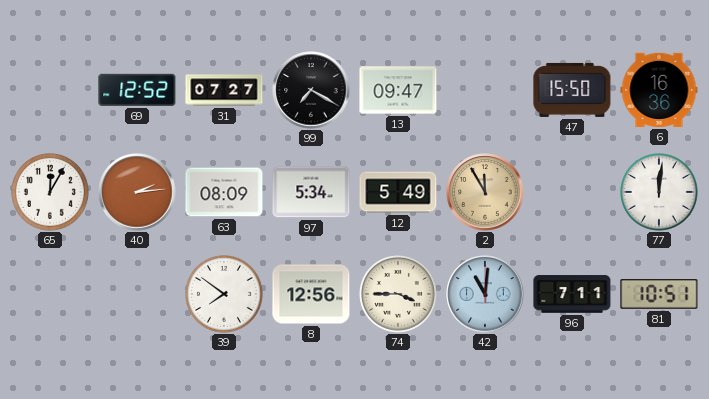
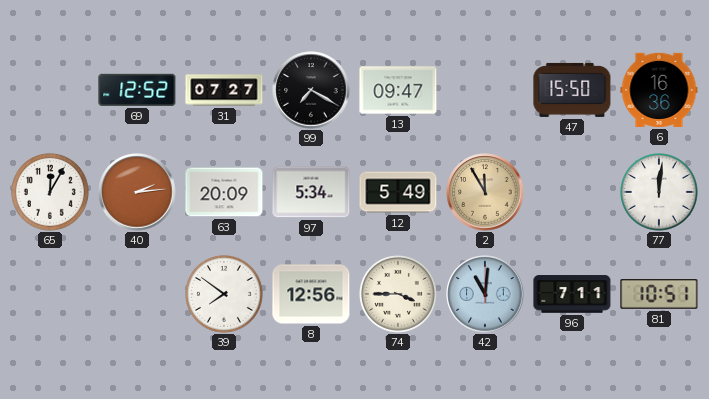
63: 08:09 -> 20:09
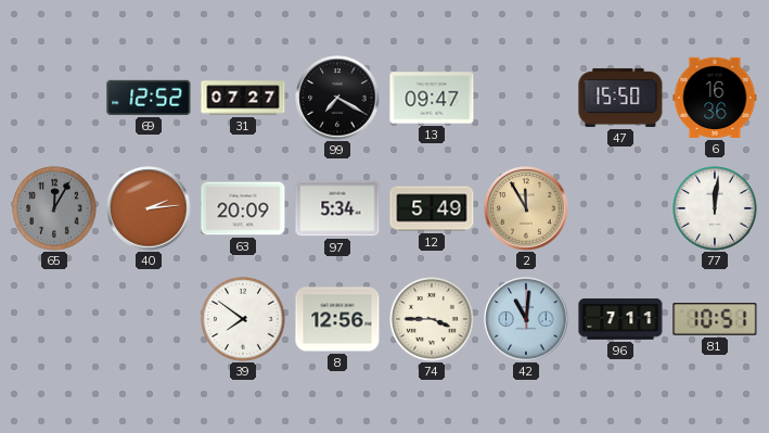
65 dial: white -> grey
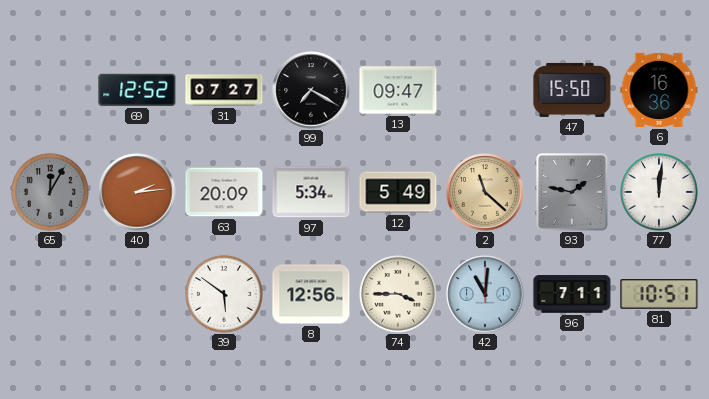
2: 11:55 -> 11:22
93: none -> 1:47
39: 7:51 -> 5:51
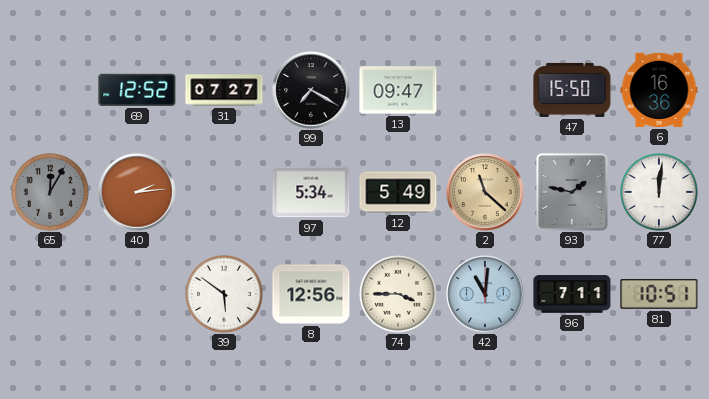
63: 20:09 -> none
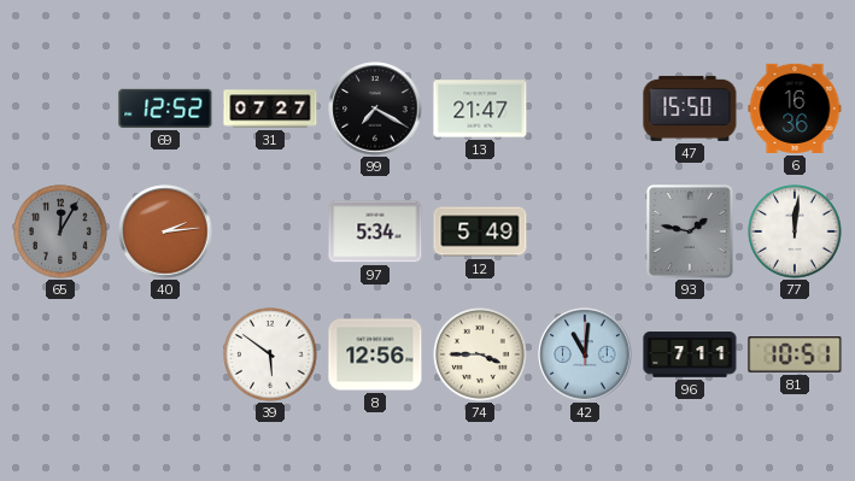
13: 09:47 -> 21:47
2: 11:22 -> none
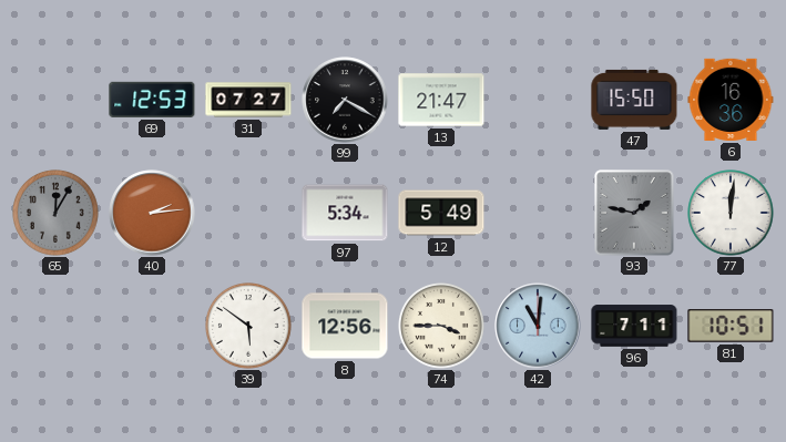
69: 12:52 -> 12:53
